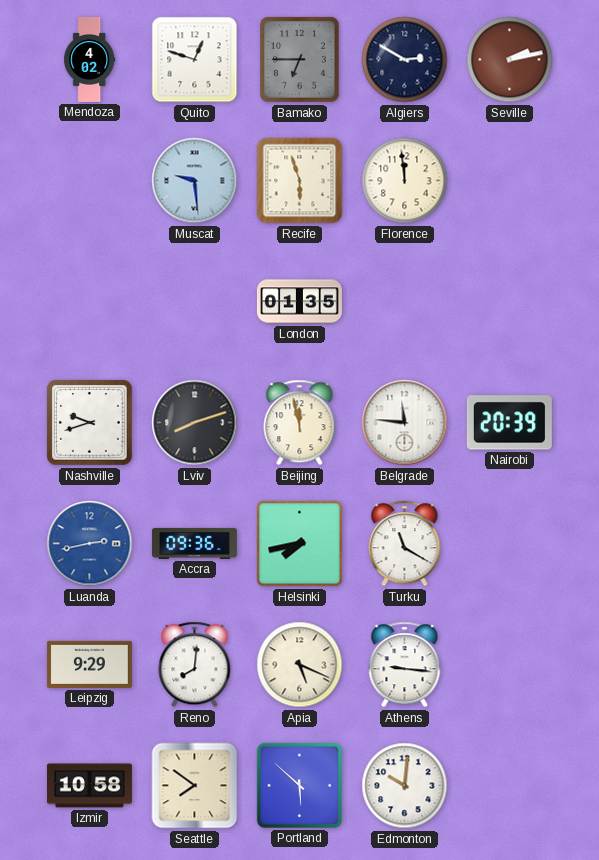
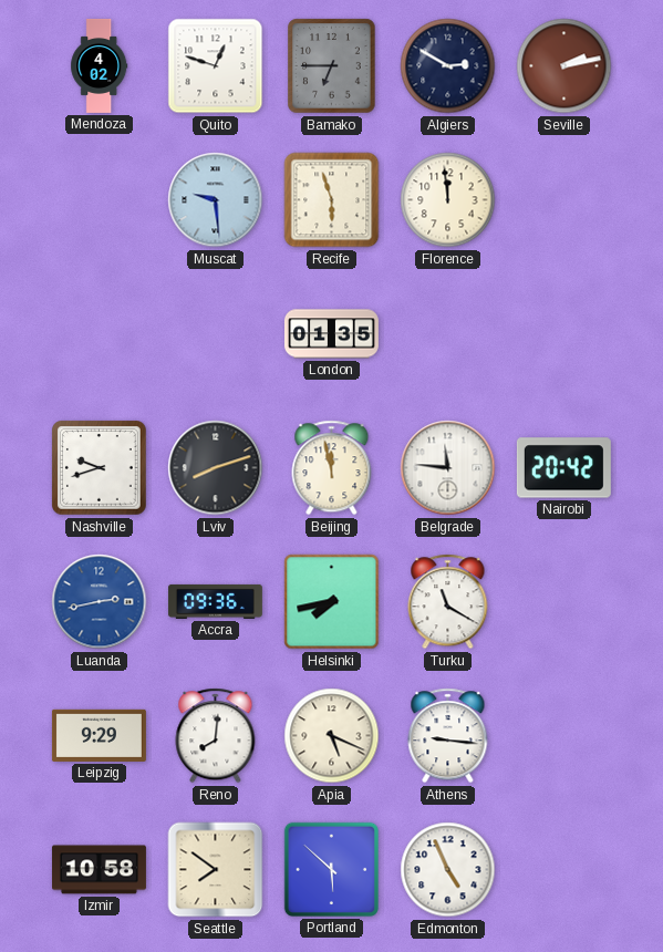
Nairobi: 20:39 -> 20:42
Edmonton: 10:01 -> 4:56
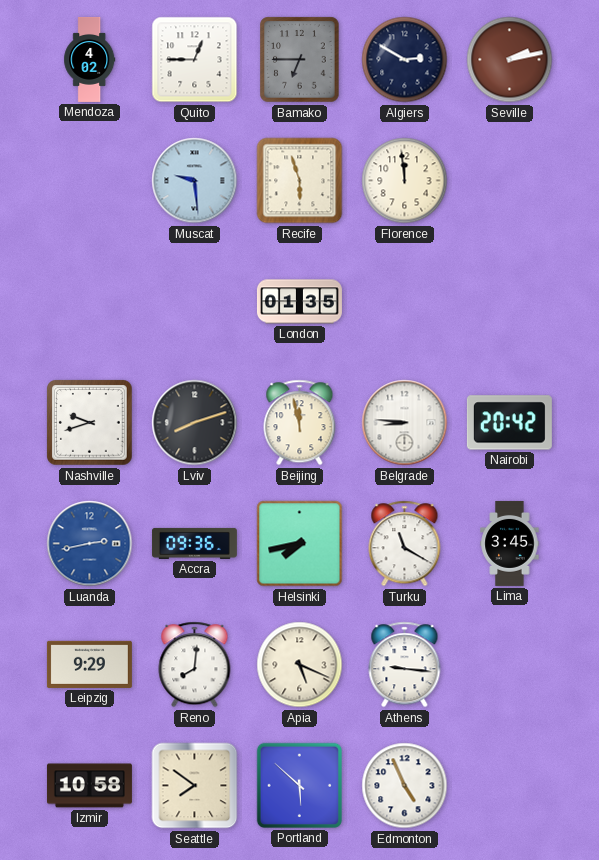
Quito: 12:48 -> 12:45
Belgrade: 11:46 -> 8:46
Lima: none -> 3:45
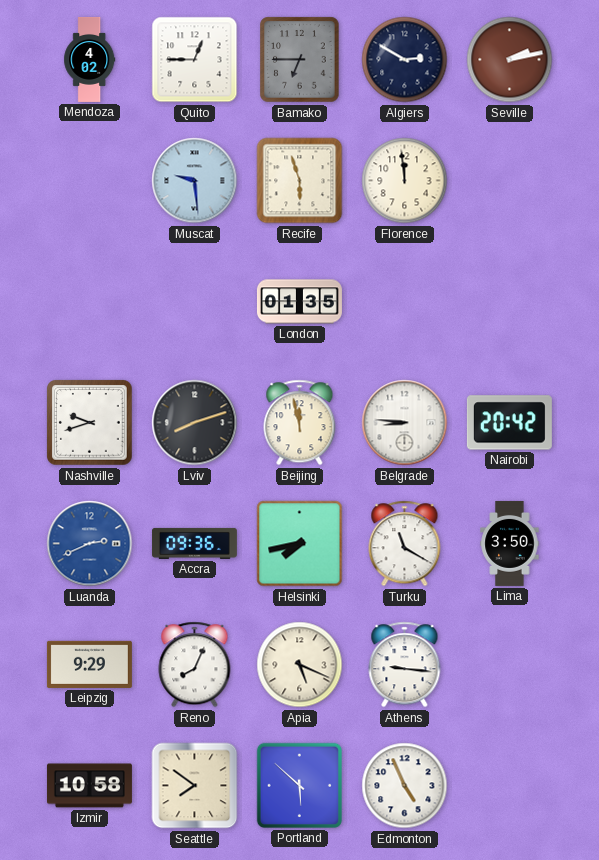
Luanda: 2:43 -> 2:41
Lima: 3:45 -> 3:50
Reno: 8:01 -> 8:04
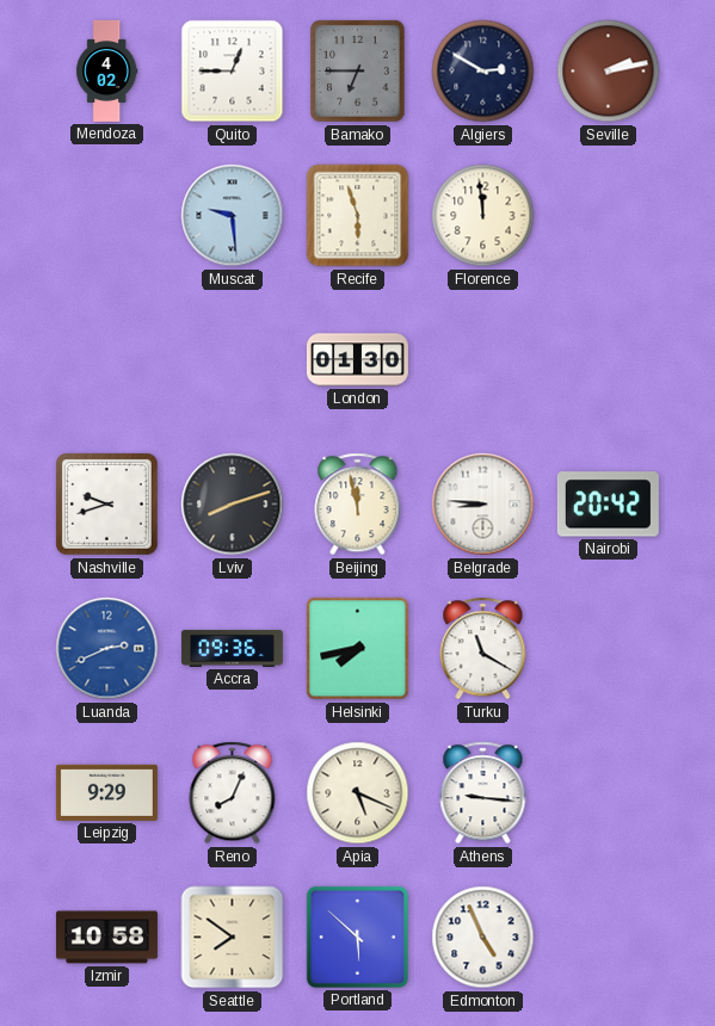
London: 01:35 -> 01:30
Lima: 3:50 -> none
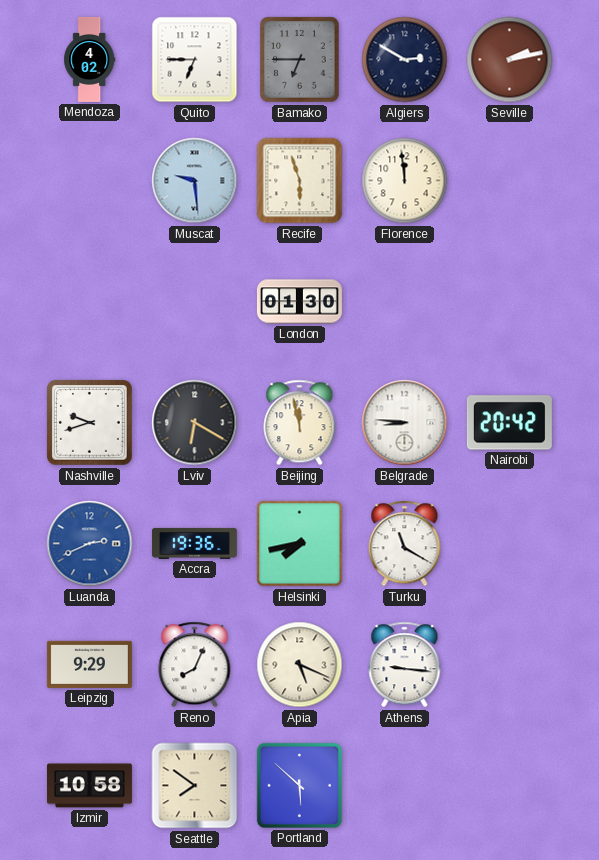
Quito: 12:45 -> 6:45
Lviv: 8:12 -> 6:20
Accra: 09:36 -> 19:36
Edmonton: 4:56 -> none
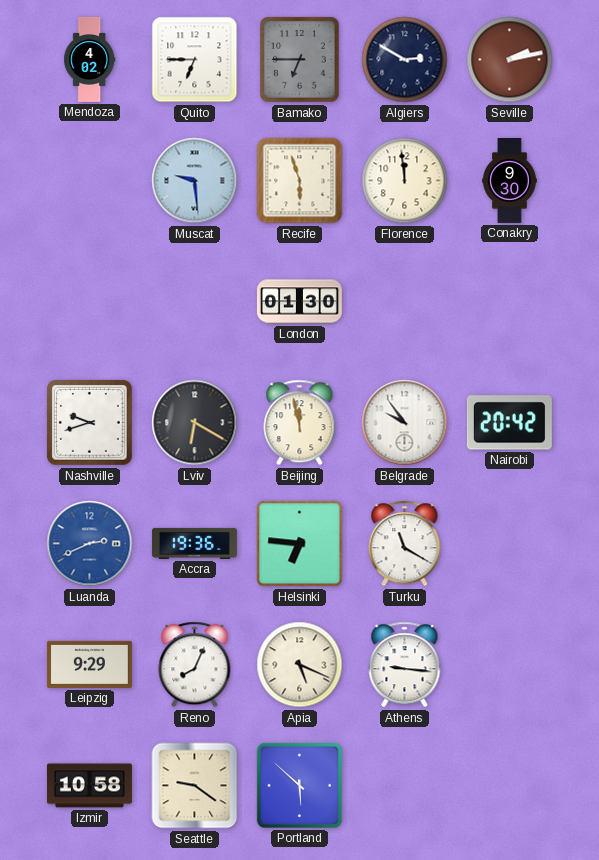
Conakry: none -> 9:30
Belgrade: 8:46 -> 9:54
Helsinki: 7:43 -> 6:46
Seattle: 7:51 -> 9:21
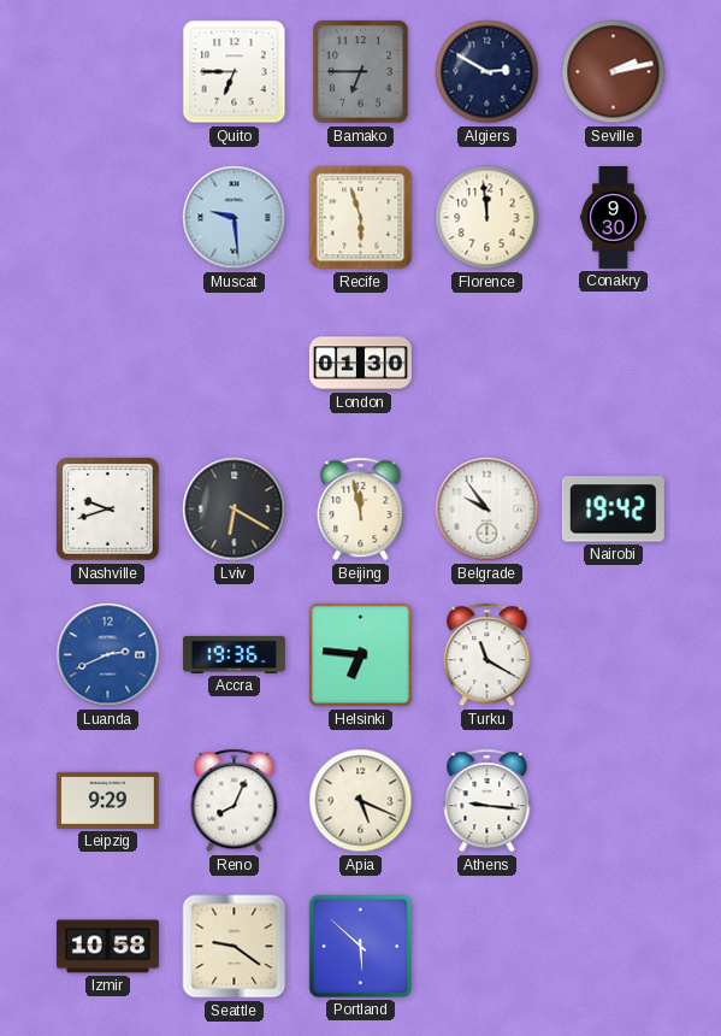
Mendoza: 4:02 -> none
Nairobi: 20:42 -> 19:42
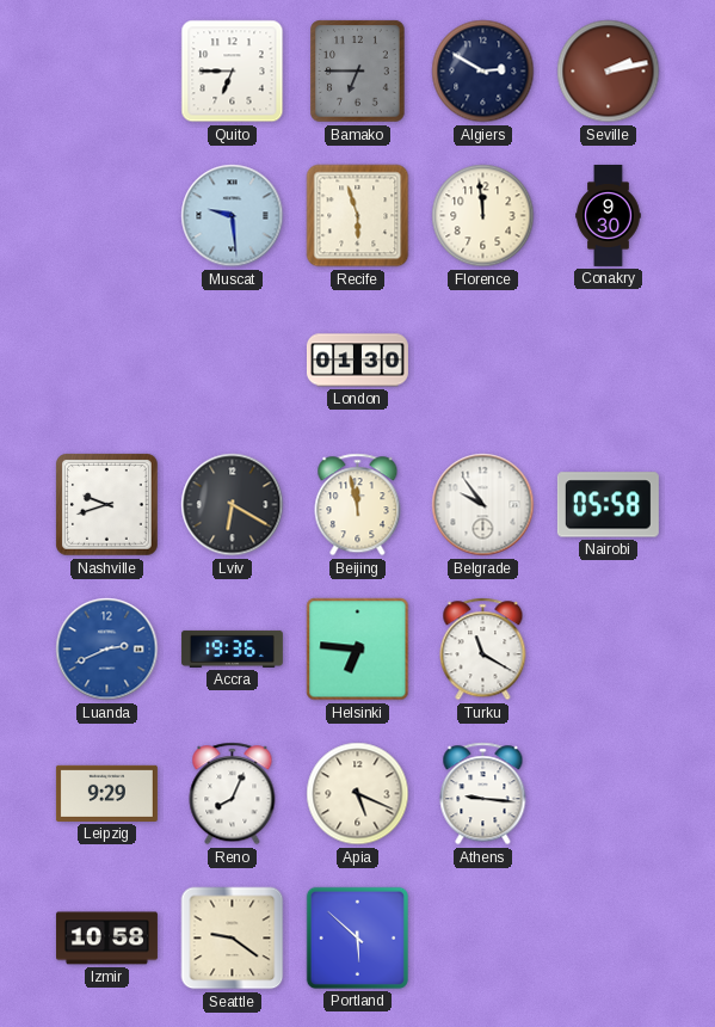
Nairobi: 19:42 -> 05:58
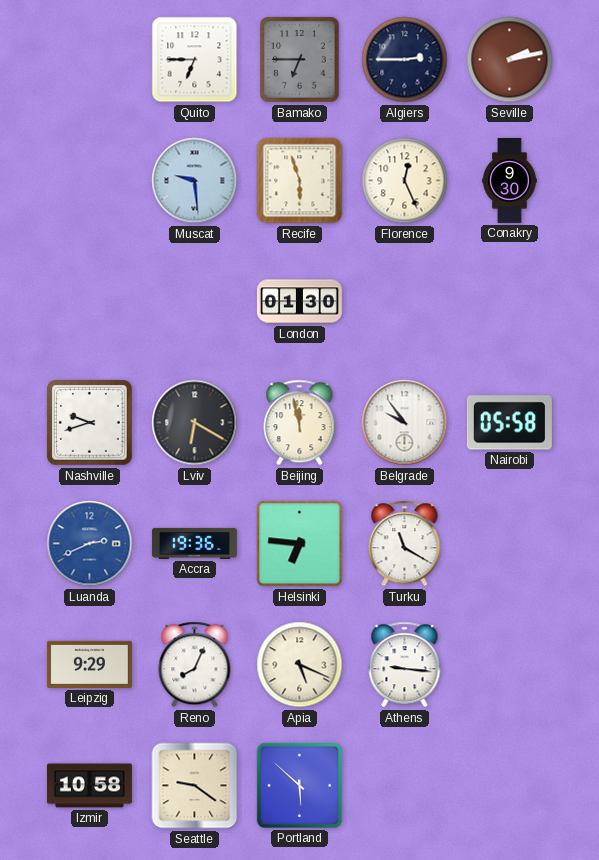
Algiers: 2:50 -> 2:45
Florence: 11:59 -> 12:26
